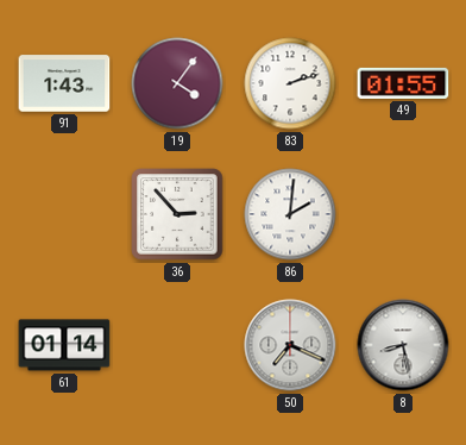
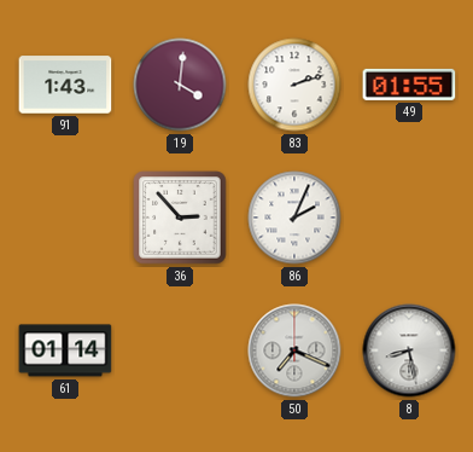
19: 4:06 -> 4:01
86: 2:01 -> 2:04
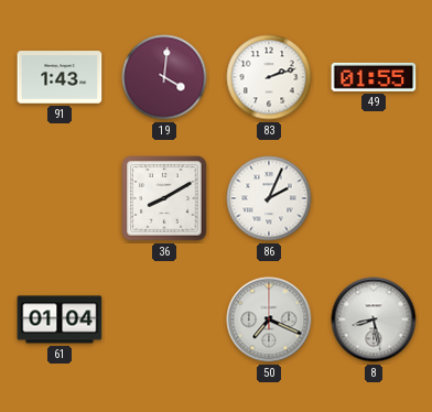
36: 2:53 -> 8:10
61: 01:14 -> 01:04
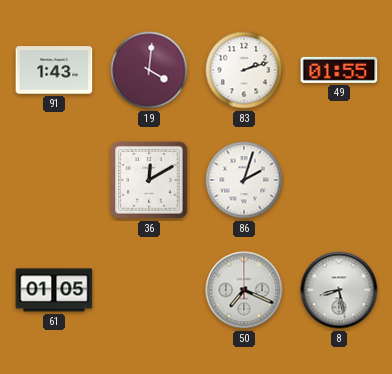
36: 8:10 -> 12:10
86: 2:04 -> 2:03
61: 01:04 -> 01:05
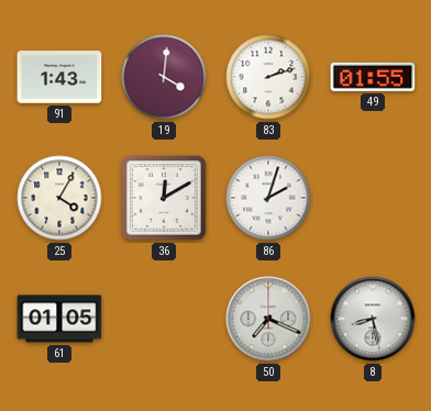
25: none -> 4:05
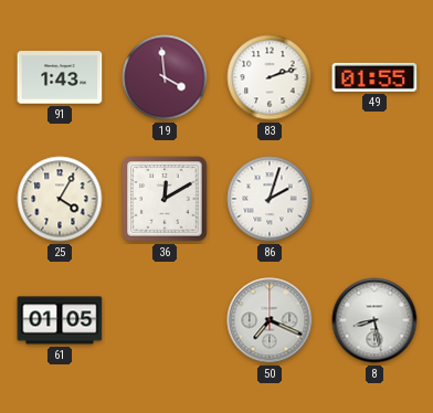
19: 4:01 -> 3:59
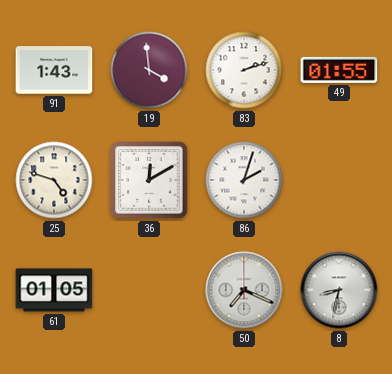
25: 4:05 -> 4:48
8: 8:28 -> 8:32
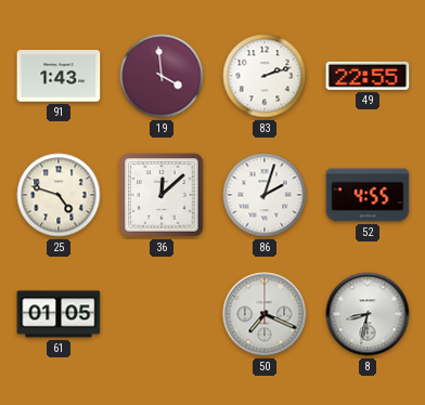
49: 01:55 -> 22:55
36: 12:10 -> 12:08
52: none -> 4:55
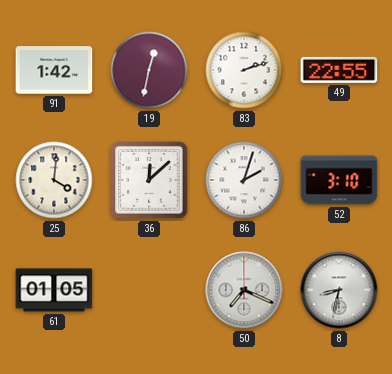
91: 1:43 -> 1:42
19: 3:59 -> 12:32
25: 4:48 -> 4:01
52: 4:55 -> 3:10
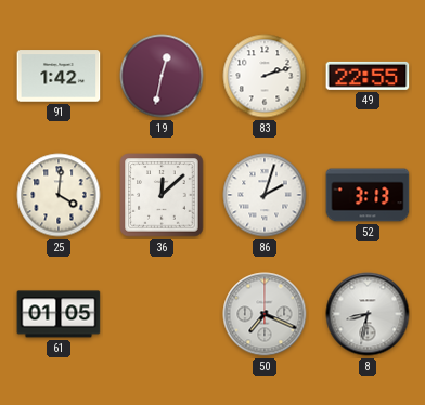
52: 3:10 -> 3:13
